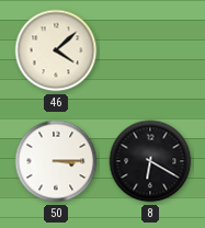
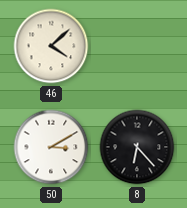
50: 3:15 -> 3:10
8: 6:20 -> 6:23
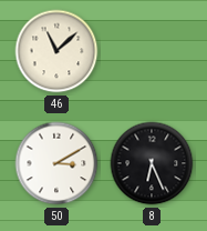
46: 4:08 -> 11:08
8: 6:23 -> 6:26
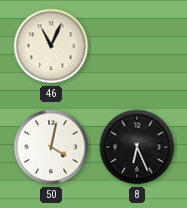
46: 11:08 -> 11:04
50: 3:10 -> 4:02
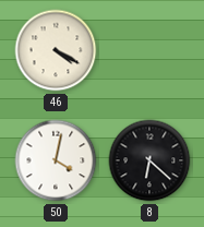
46: 11:04 -> 4:20
8: 6:26 -> 6:22
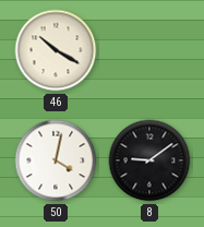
46: 4:20 -> 10:20
8: 6:22 -> 9:09
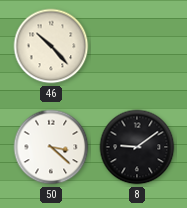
46: 10:20 -> 10:23
50: 4:02 -> 3:22
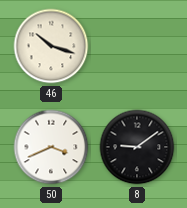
46: 10:23 -> 10:18
50: 3:22 -> 3:41
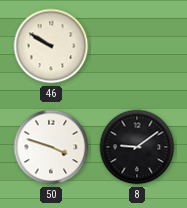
46: 10:18 -> 9:50
50: 3:41 -> 3:48
